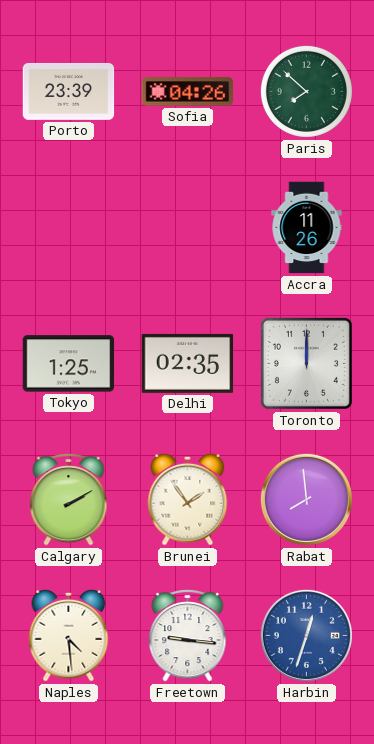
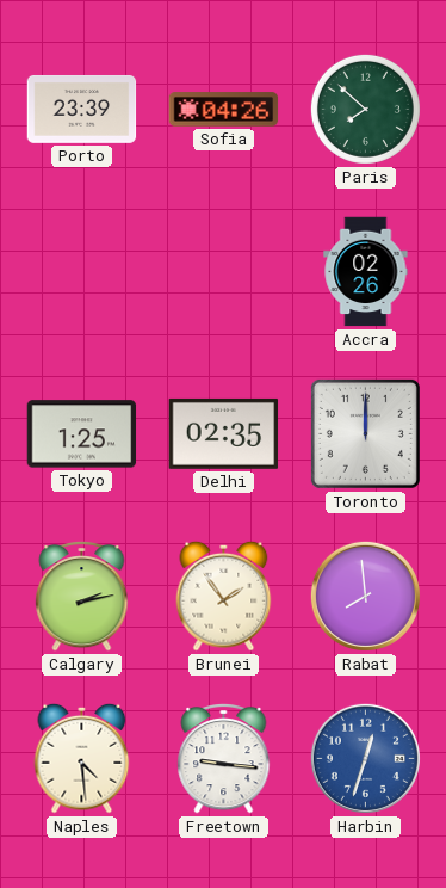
Accra: 11:26 -> 02:26
Calgary: 2:10 -> 2:13
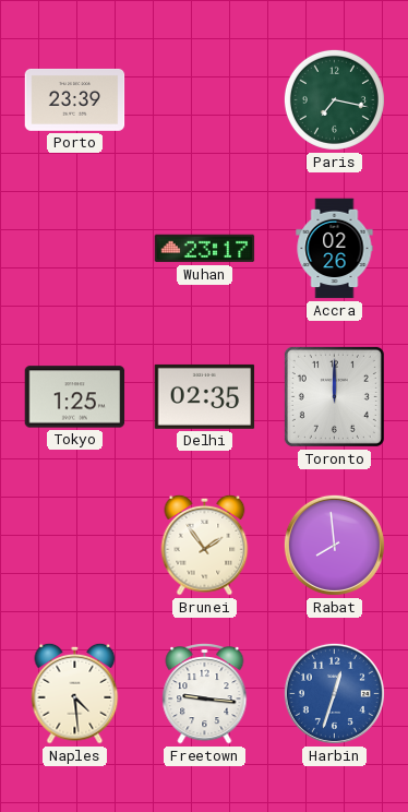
Sofia: 04:26 -> none
Paris: 7:52 -> 7:17
Wuhan: none -> 23:17
Calgary: 2:13 -> none
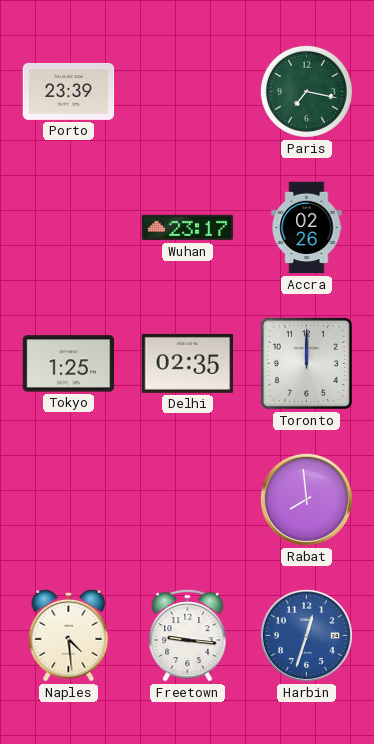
Brunei: 1:54 -> none
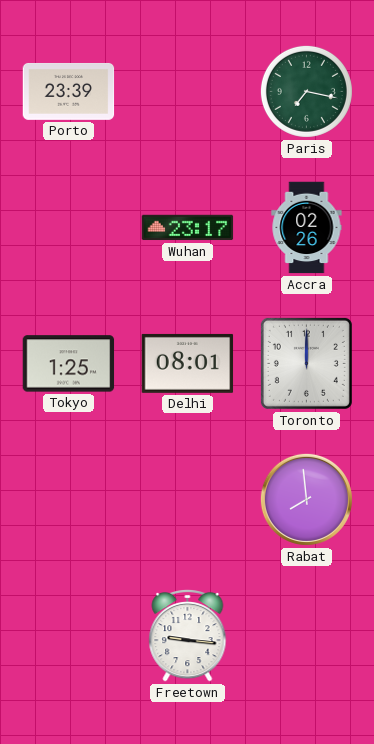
Delhi: 02:35 -> 08:01
Naples: 4:29 -> none
Harbin: 12:33 -> none
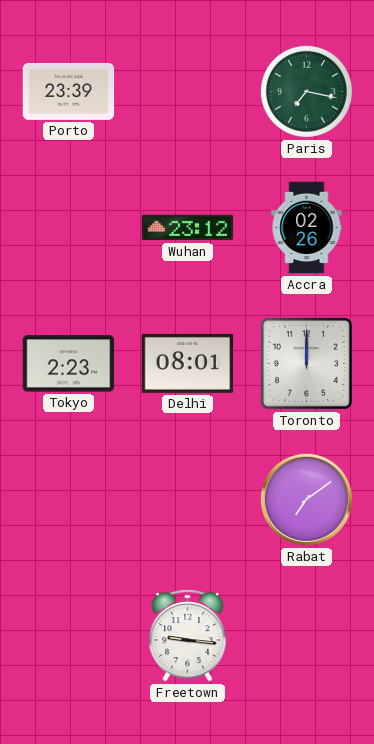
Wuhan: 23:17 -> 23:12
Tokyo: 1:25 -> 2:23
Rabat: 7:59 -> 7:09
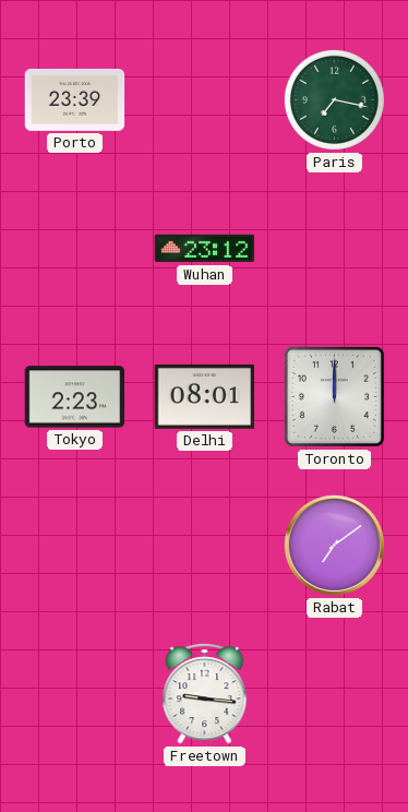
Accra: 02:26 -> none
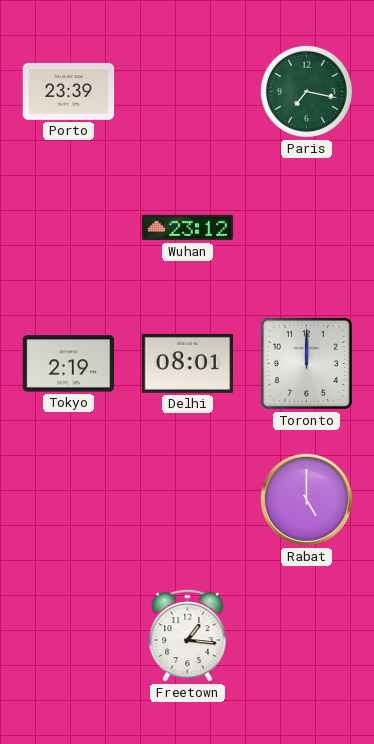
Tokyo: 2:23 -> 2:19
Rabat: 7:09 -> 5:00
Freetown: 9:16 -> 1:16
